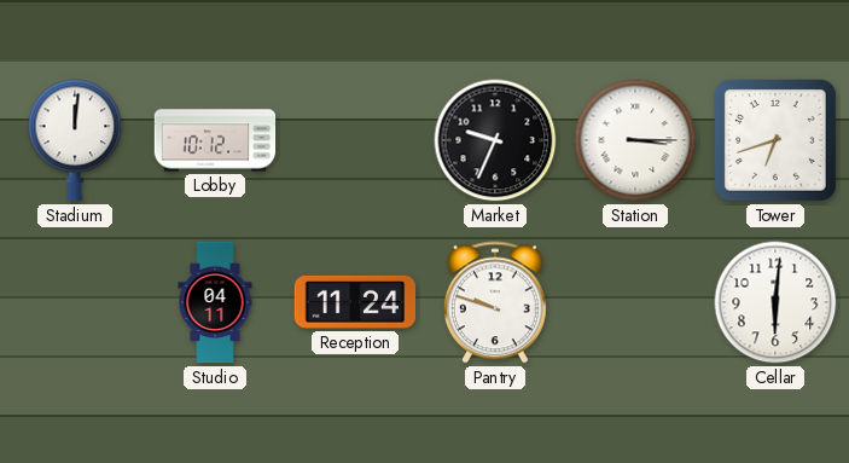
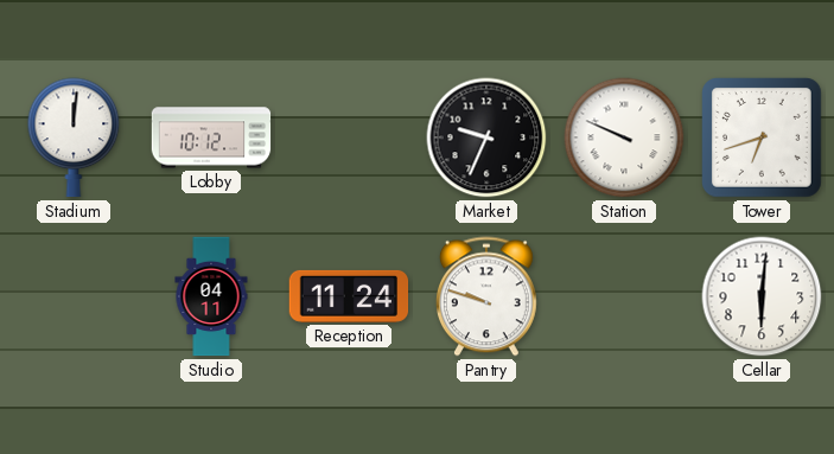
Station: 3:15 -> 9:49
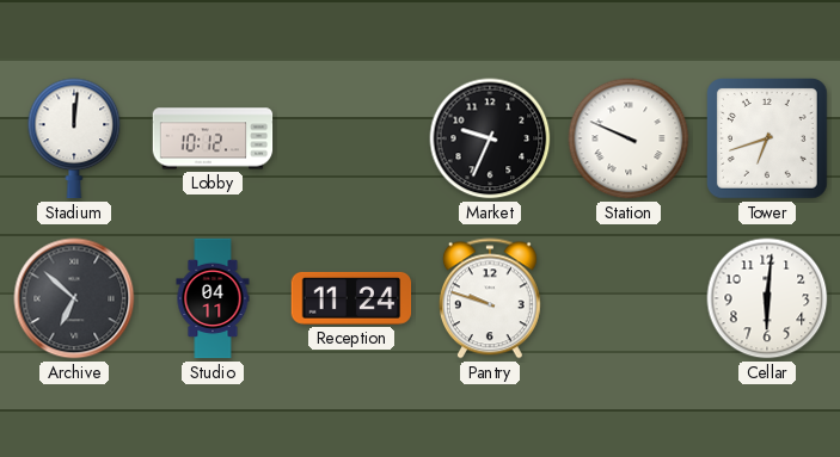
Archive: none -> 6:52
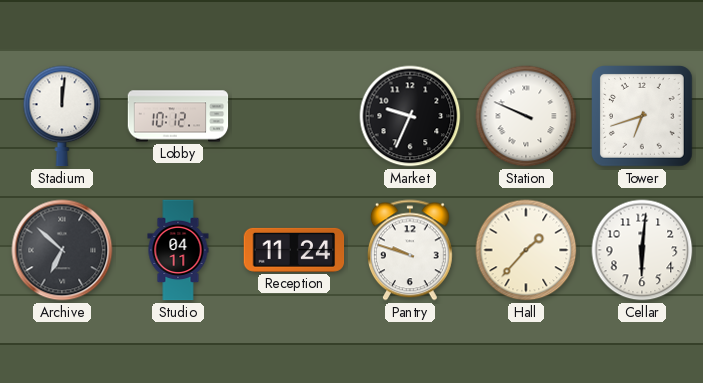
Hall: none -> 1:37
